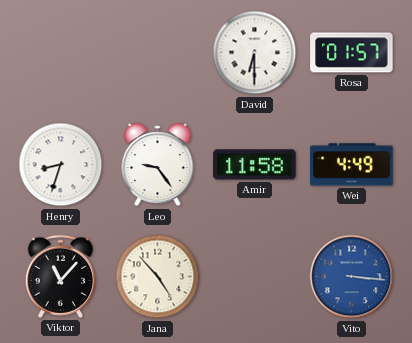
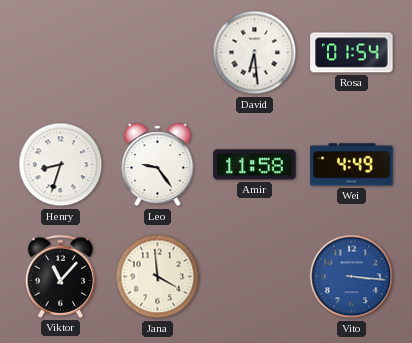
David: 6:30 -> 6:29
Rosa: 01:57 -> 01:54
Jana: 4:53 -> 3:59
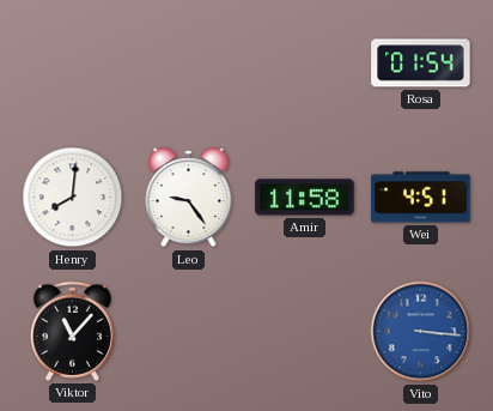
David: 6:29 -> none
Henry: 8:33 -> 8:01
Wei: 4:49 -> 4:51
Jana: 3:59 -> none
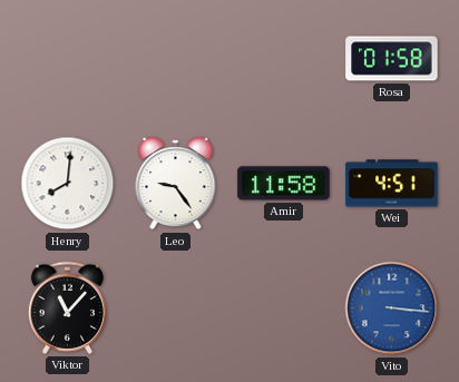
Rosa: 01:54 -> 01:58
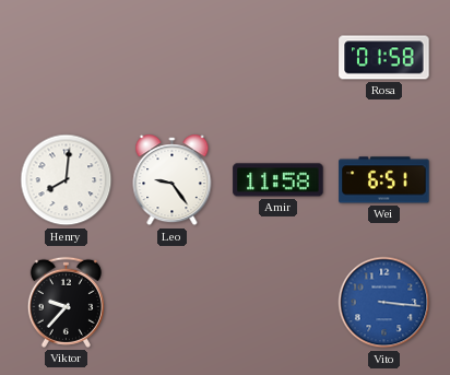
Wei: 4:51 -> 6:51
Viktor: 11:07 -> 9:37
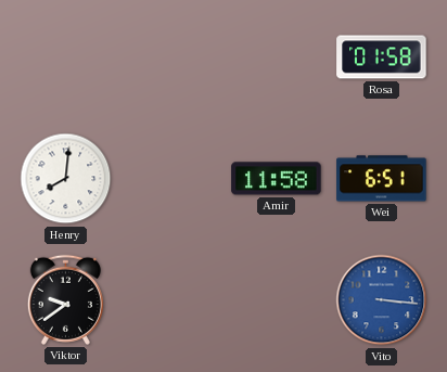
Leo: 9:24 -> none
Viktor: 9:37 -> 9:39
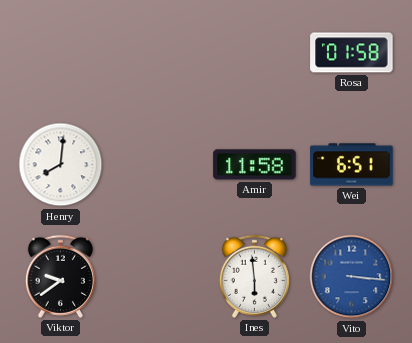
Ines: none -> 5:59
